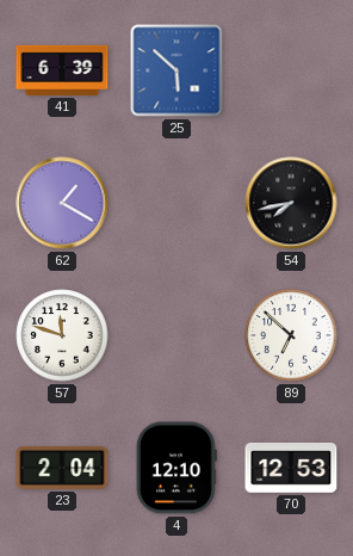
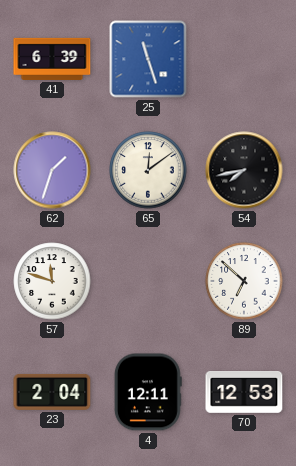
25: 5:52 -> 11:27
62: 1:20 -> 1:33
65: none -> 12:09
4: 12:10 -> 12:11
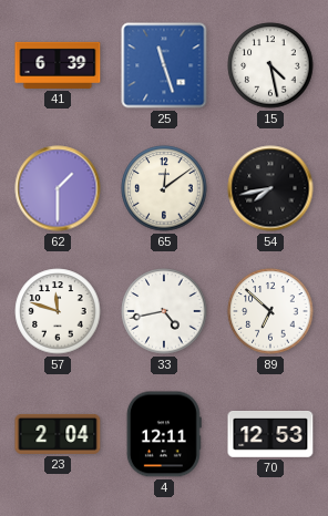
15: none -> 4:28
62: 1:33 -> 1:30
33: none -> 4:43
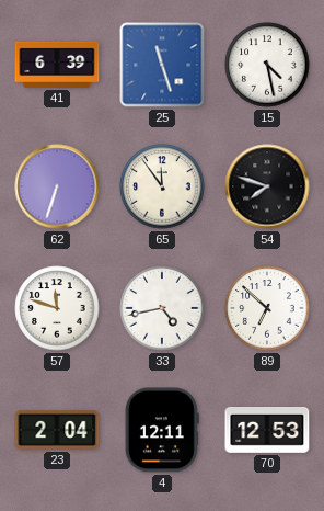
62: 1:30 -> 6:33
65: 12:09 -> 11:54
54: 7:43 -> 7:48
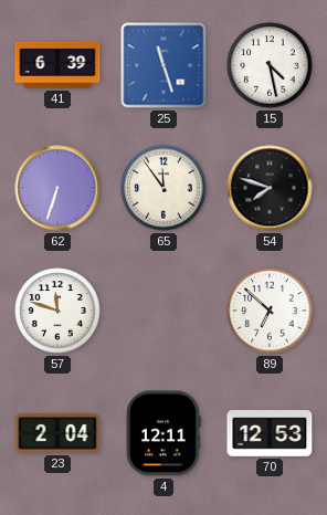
33: 4:43 -> none
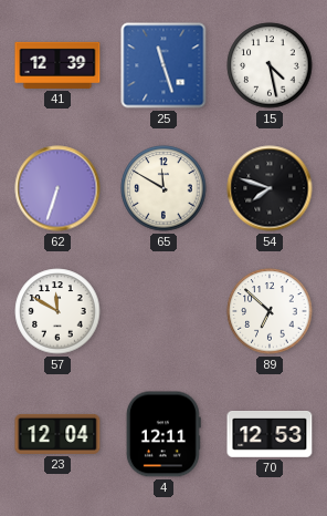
41: 6:39 -> 12:39
65: 11:54 -> 11:50
57: 11:48 -> 11:50
23: 2:04 -> 12:04
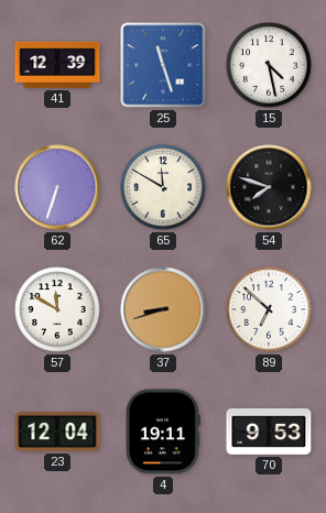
37: none -> 8:42
4: 12:11 -> 19:11
70: 12:53 -> 9:53
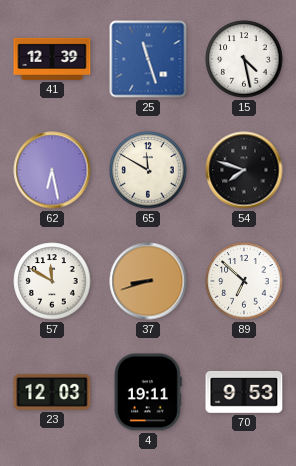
62: 6:33 -> 6:28
23: 12:04 -> 12:03
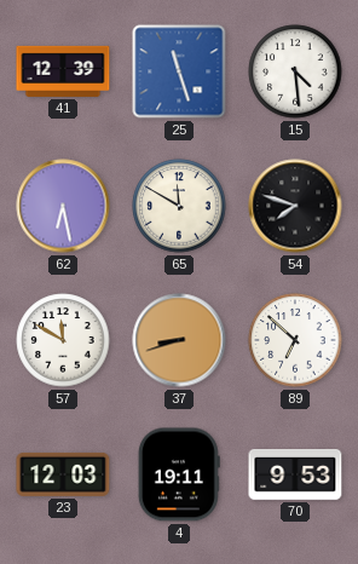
15: 4:28 -> 4:29
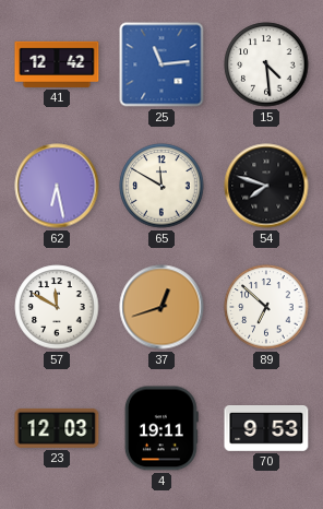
41: 12:39 -> 12:42
25: 11:27 -> 11:14
37: 8:42 -> 12:42
